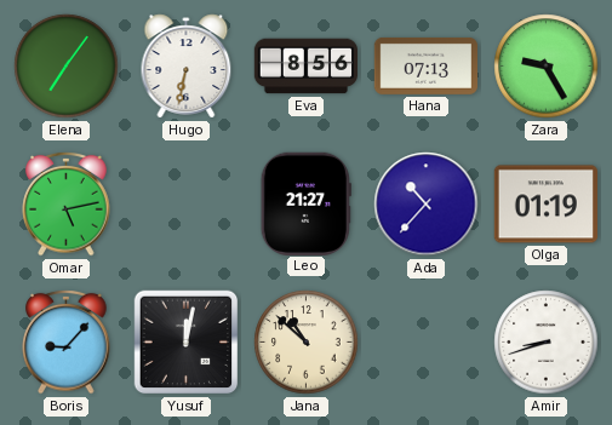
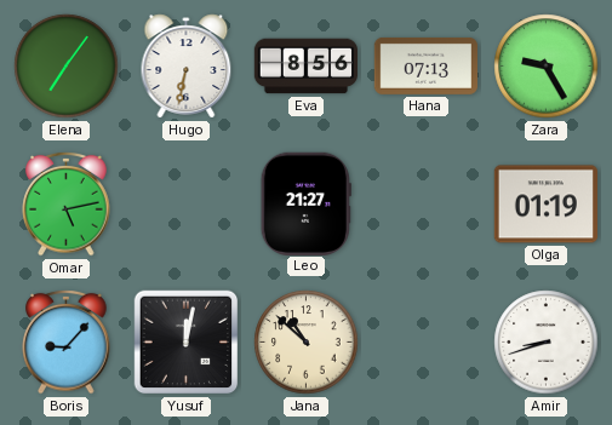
Ada: 10:37 -> none
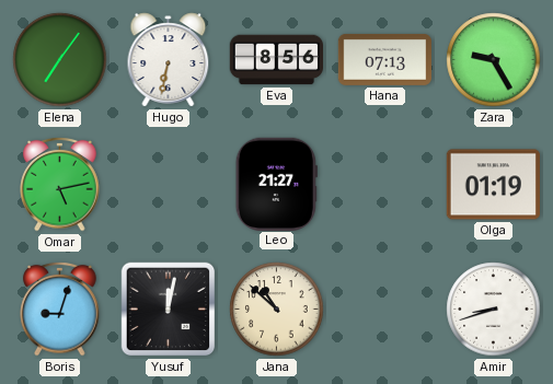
Boris: 9:07 -> 9:03
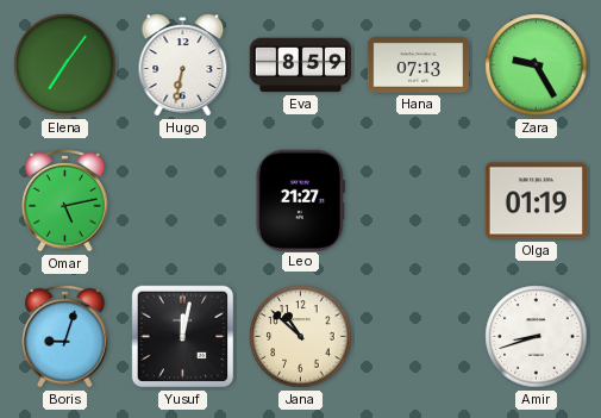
Eva: 8:56 -> 8:59
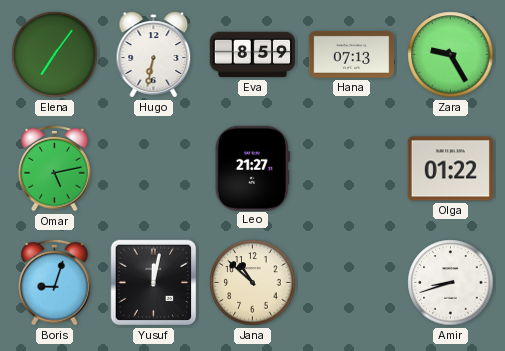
Olga: 01:19 -> 01:22
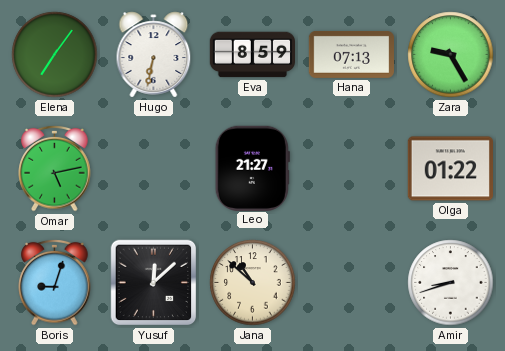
Yusuf: 12:02 -> 12:08
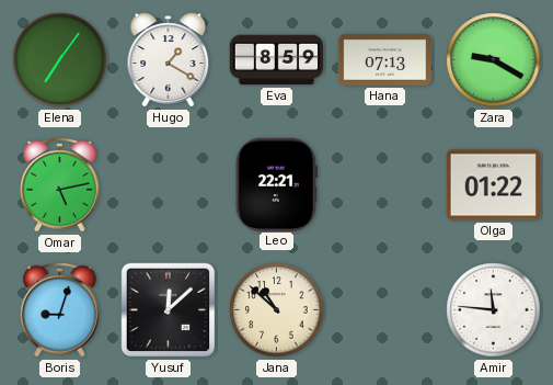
Hugo: 6:32 -> 1:20
Zara: 9:25 -> 9:20
Leo: 21:27 -> 22:21
Amir: 8:42 -> 11:46
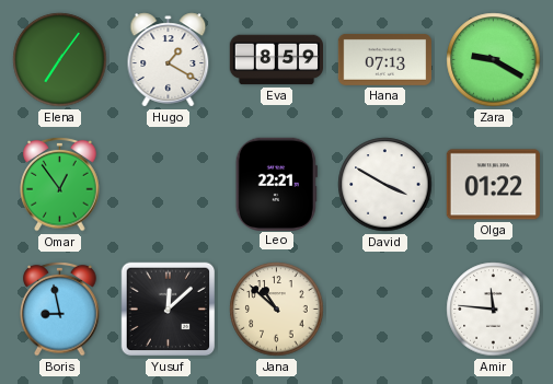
Omar: 5:13 -> 12:54
David: none -> 3:50
Boris: 9:03 -> 8:58
